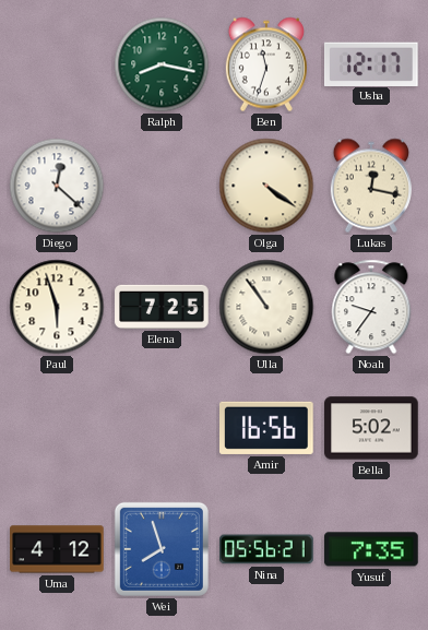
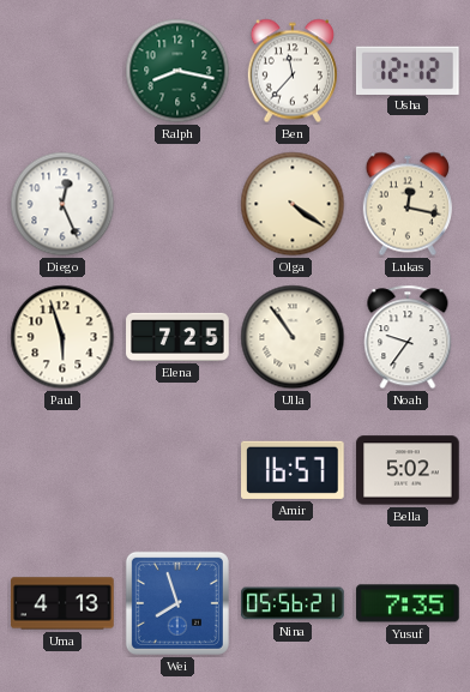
Ben: 11:33 -> 11:37
Usha: 12:17 -> 12:12
Diego: 12:22 -> 12:26
Amir: 16:56 -> 16:57
Uma: 4:12 -> 4:13
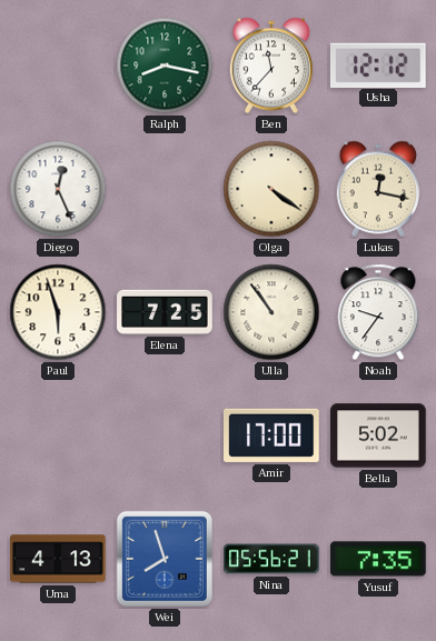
Amir: 16:57 -> 17:00
